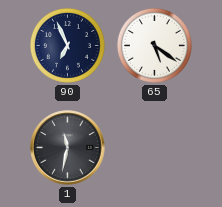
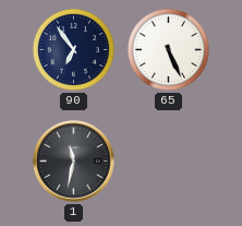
90: 6:56 -> 6:54
65: 5:21 -> 5:26
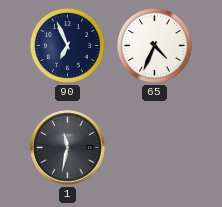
90: 6:54 -> 6:56
65: 5:26 -> 4:34
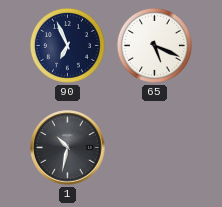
65: 4:34 -> 5:19
1: 11:32 -> 10:32
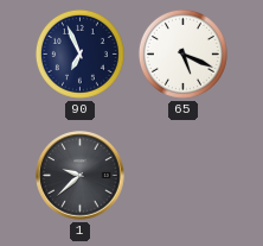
1: 10:32 -> 9:38
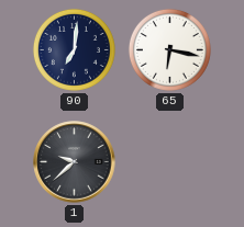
90: 6:56 -> 7:01
65: 5:19 -> 6:17
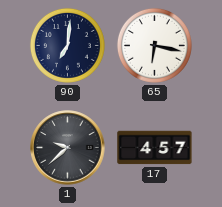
17: none -> 4:57
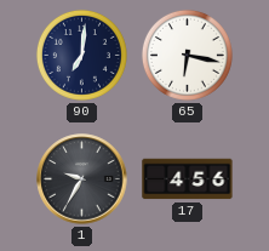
1: 9:38 -> 9:35
17: 4:57 -> 4:56
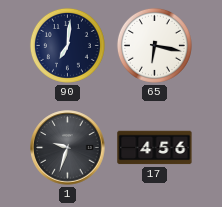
1: 9:35 -> 9:33
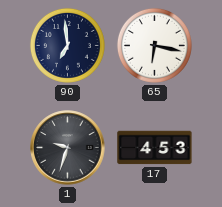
90: 7:01 -> 6:59
17: 4:56 -> 4:53
